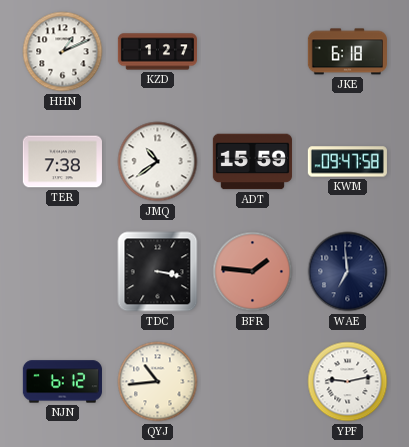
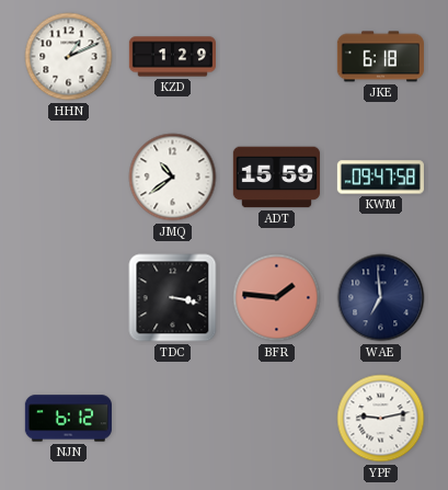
KZD: 1:27 -> 1:29
TER: 7:38 -> none
QYJ: 10:44 -> none
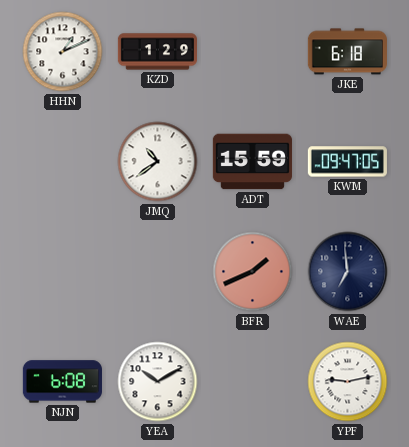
KWM: 09:47:58 -> 09:47:05
TDC: 3:17 -> none
BFR: 1:46 -> 1:41
NJN: 6:12 -> 6:08
YEA: none -> 10:10
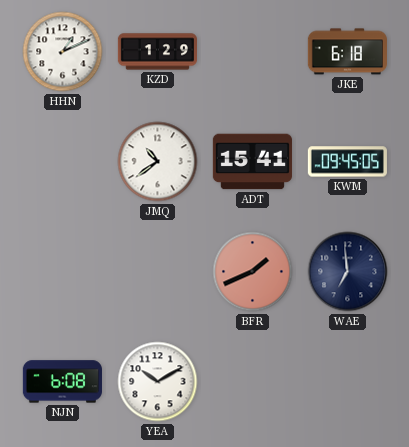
ADT: 15:59 -> 15:41
KWM: 09:47 -> 09:45
YPF: 9:13 -> none
